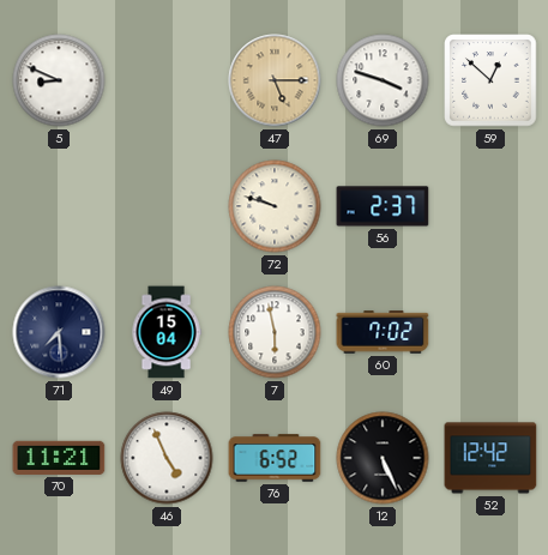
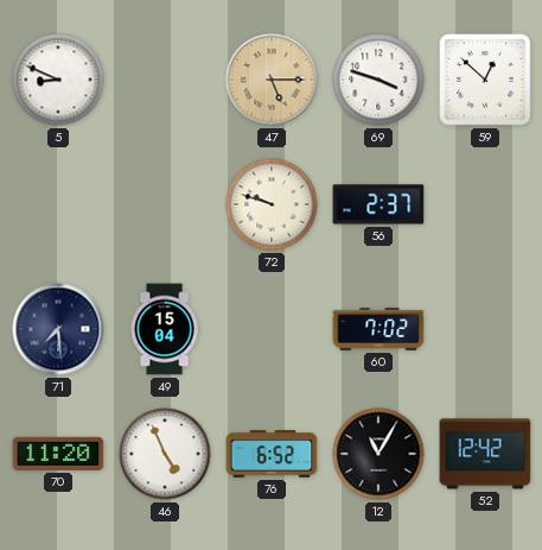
7: 5:58 -> none
70: 11:21 -> 11:20
12: 5:26 -> 11:05
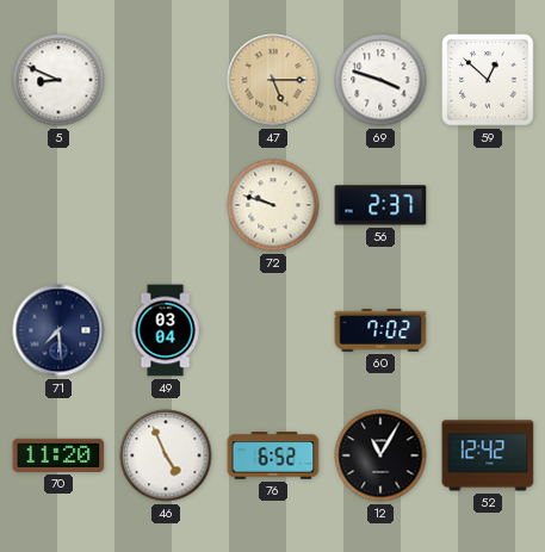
49: 15:04 -> 03:04
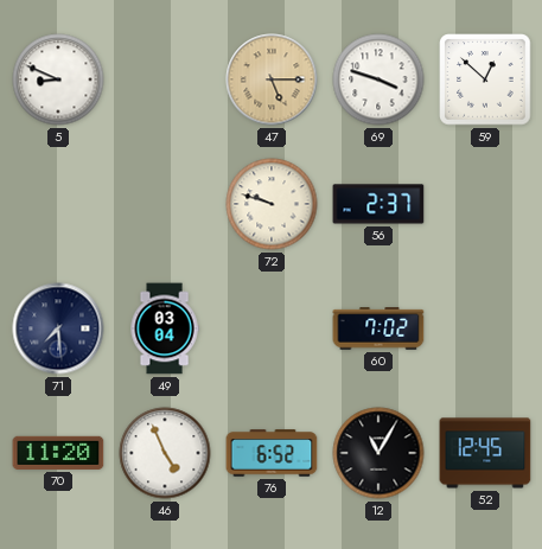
52: 12:42 -> 12:45
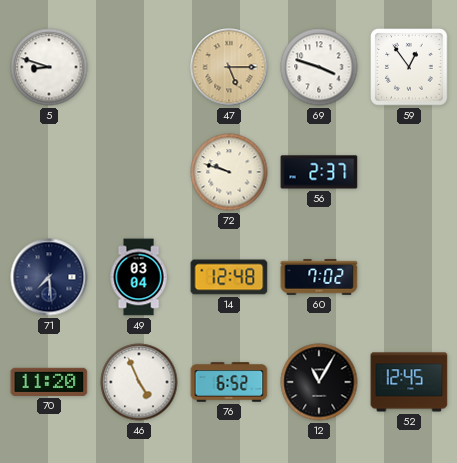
5: 8:49 -> 8:48
59: 12:52 -> 12:54
14: none -> 12:48
